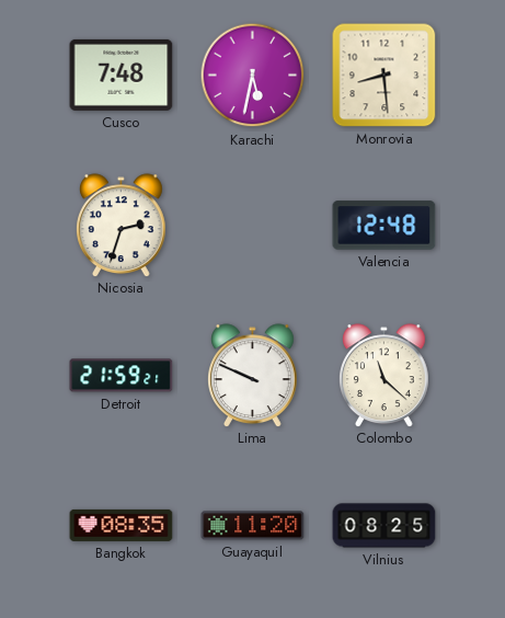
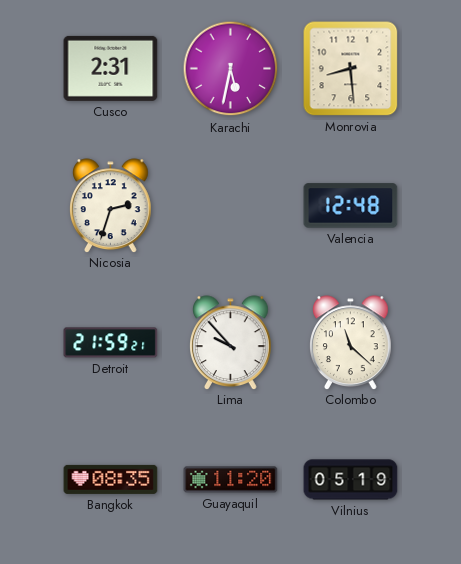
Cusco: 7:48 -> 2:31
Lima: 9:49 -> 9:53
Vilnius: 08:25 -> 05:19
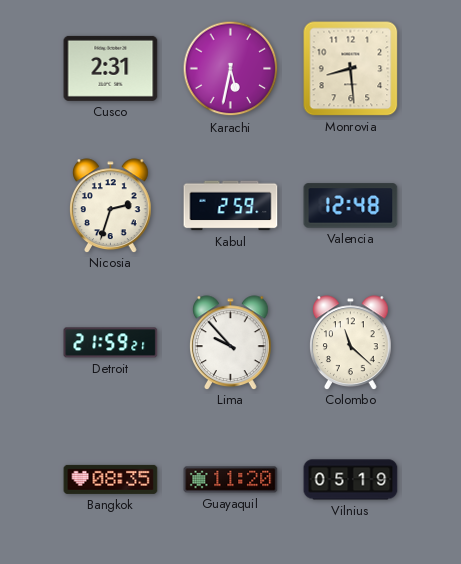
Kabul: none -> 2:59
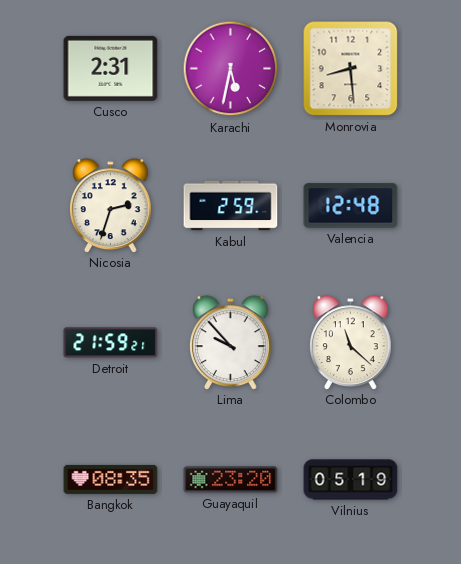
Guayaquil: 11:20 -> 23:20
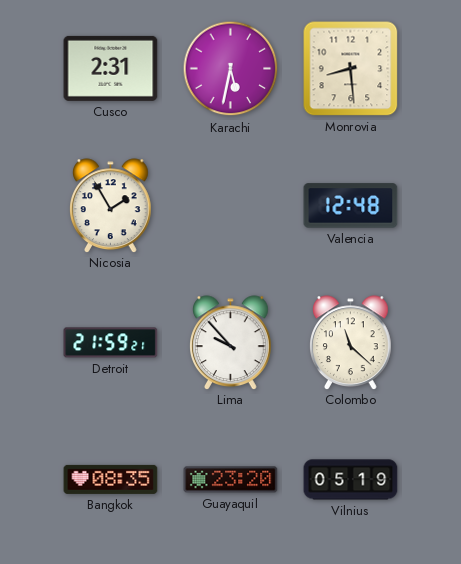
Nicosia: 2:33 -> 1:55
Kabul: 2:59 -> none
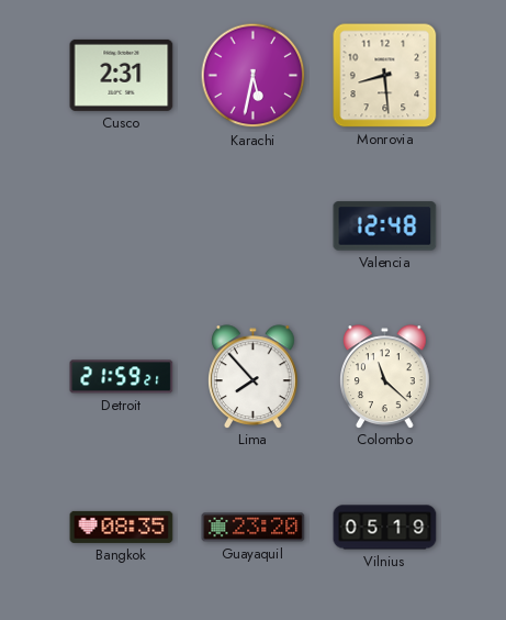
Nicosia: 1:55 -> none
Lima: 9:53 -> 7:53
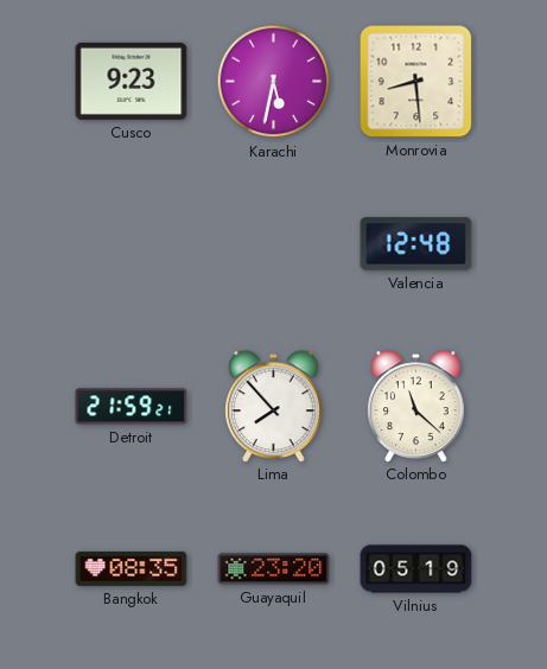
Cusco: 2:31 -> 9:23
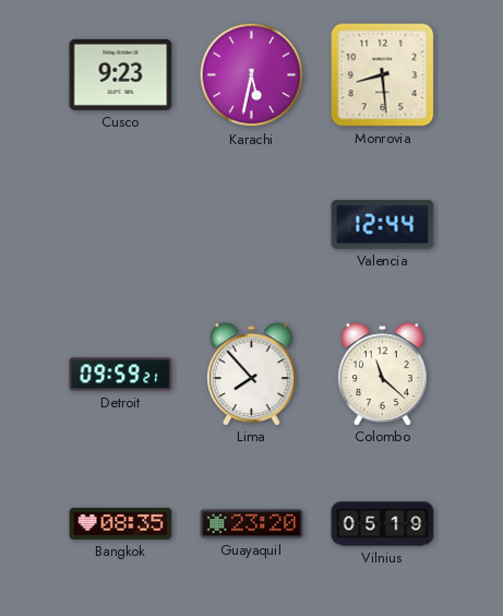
Valencia: 12:48 -> 12:44
Detroit: 21:59 -> 09:59
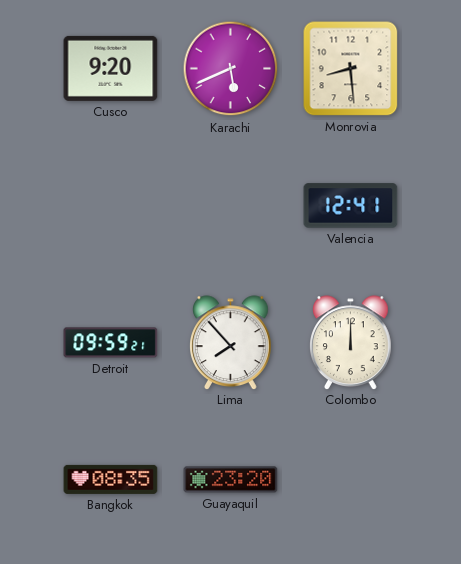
Cusco: 9:23 -> 9:20
Karachi: 5:32 -> 5:41
Valencia: 12:44 -> 12:41
Colombo: 11:22 -> 12:00
Vilnius: 05:19 -> none
